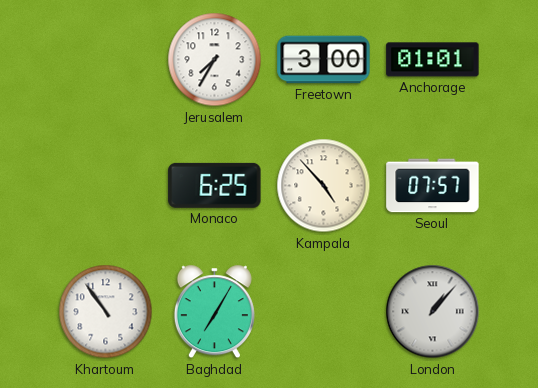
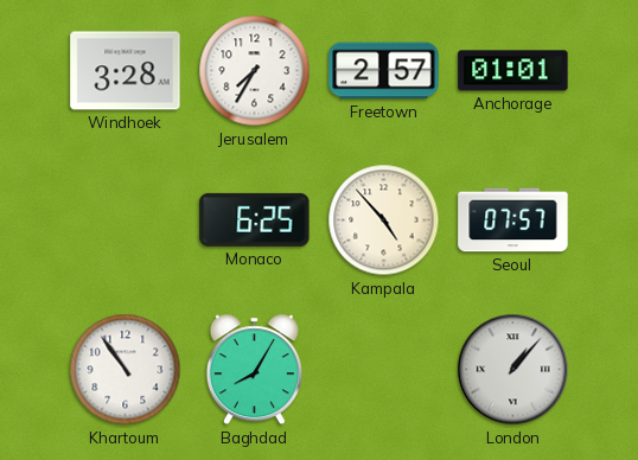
Windhoek: none -> 3:28
Freetown: 3:00 -> 2:57
Baghdad: 7:05 -> 8:05
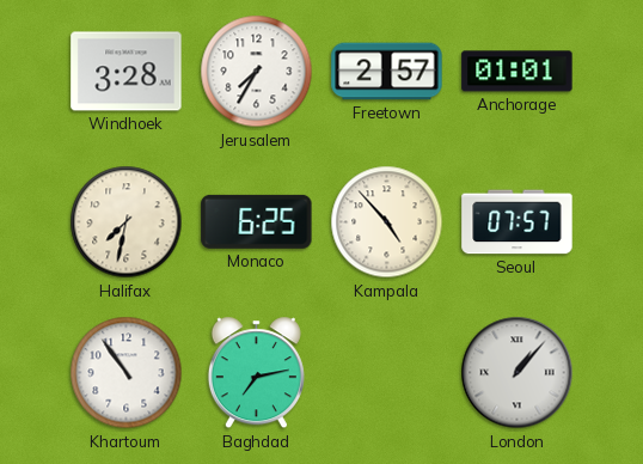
Halifax: none -> 7:32
Baghdad: 8:05 -> 7:13
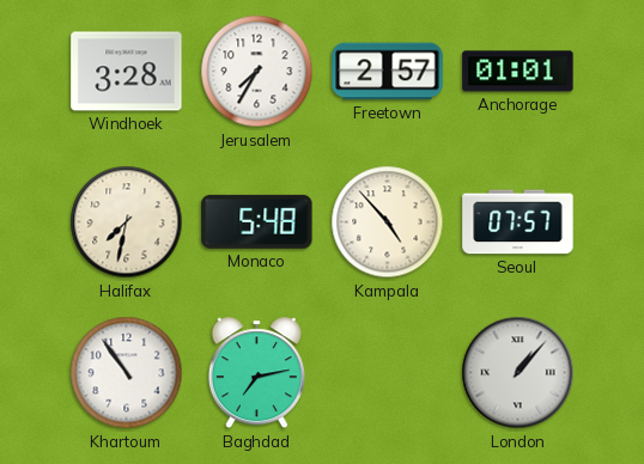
Monaco: 6:25 -> 5:48
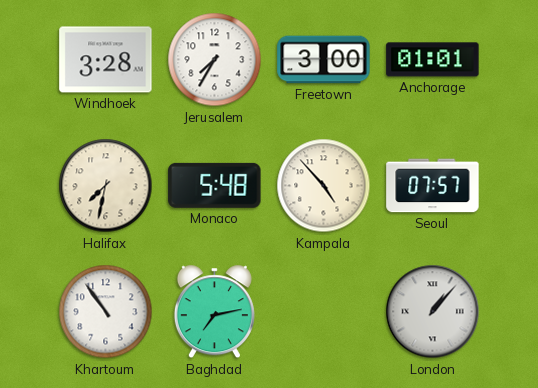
Freetown: 2:57 -> 3:00
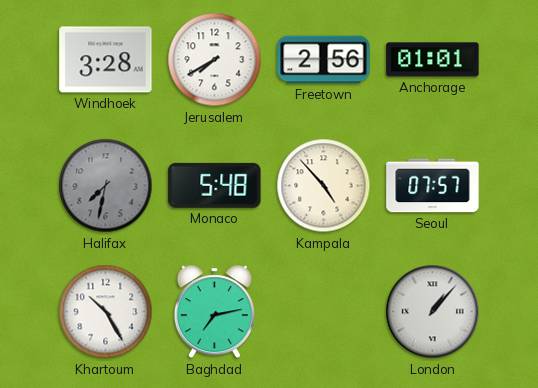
Jerusalem: 7:35 -> 7:40
Freetown: 3:00 -> 2:56
Halifax dial: cream -> grey
Khartoum: 10:54 -> 10:25
